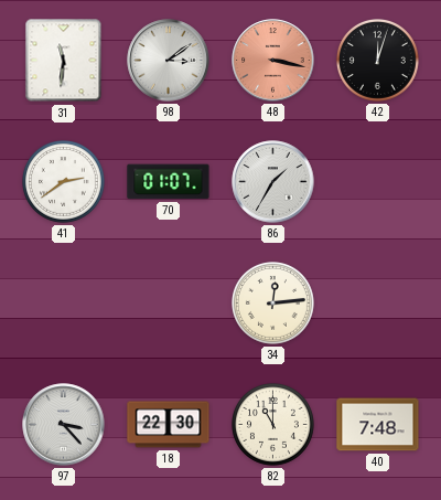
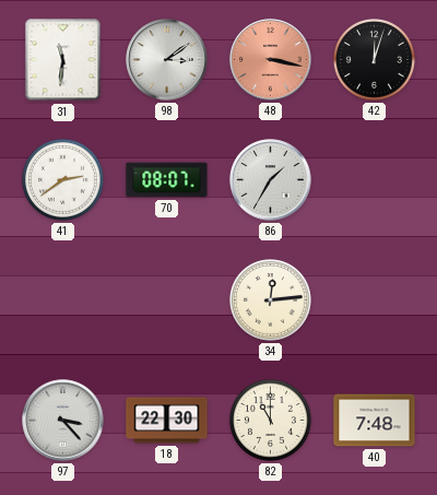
70: 01:07 -> 08:07
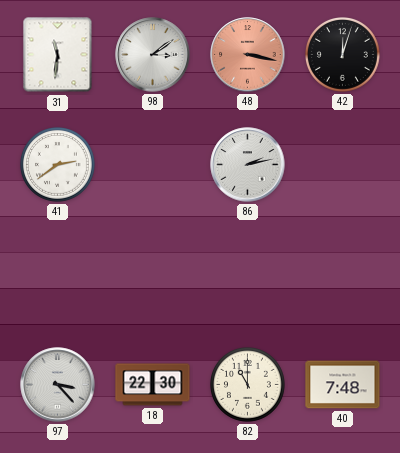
70: 08:07 -> none
86: 1:35 -> 2:13
34: 12:14 -> none
